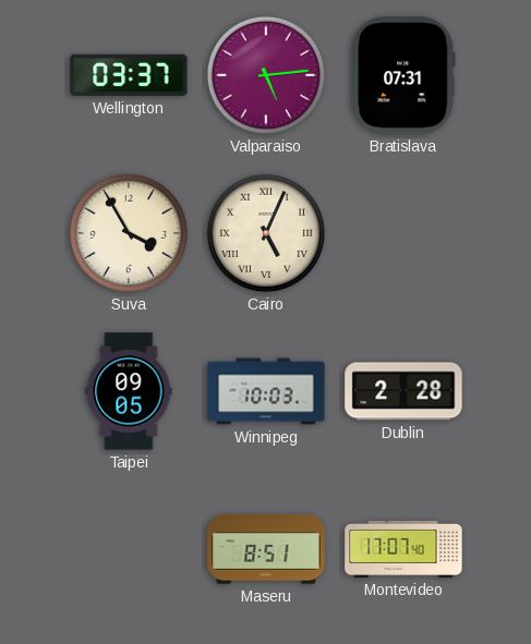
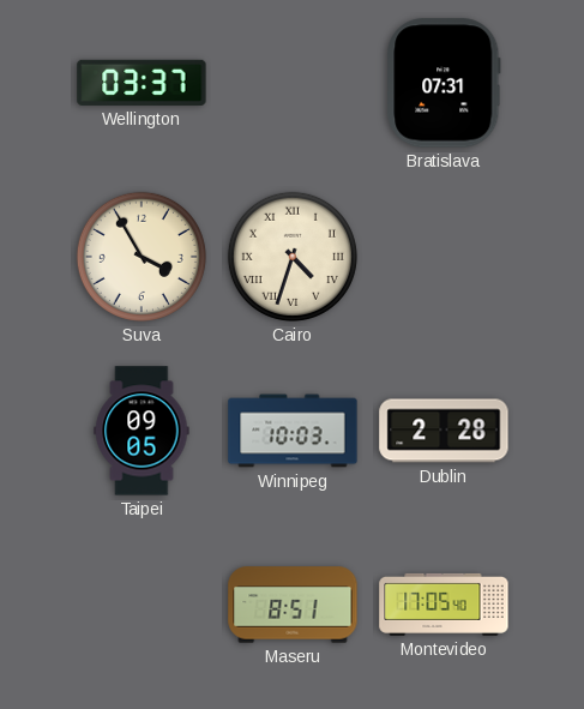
Valparaiso: 5:14 -> none
Cairo: 5:04 -> 4:33
Montevideo: 17:07 -> 17:05
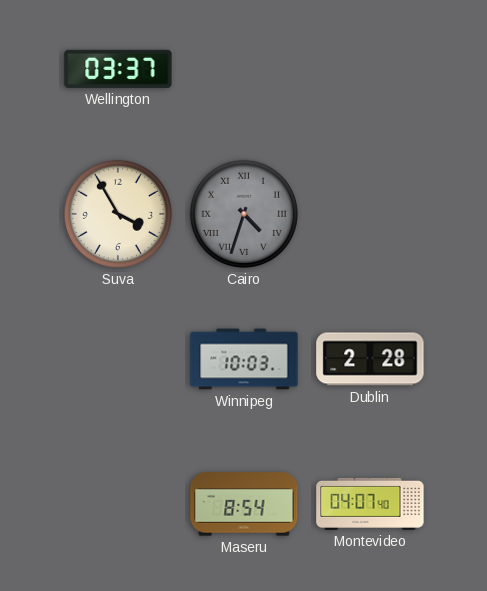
Bratislava: 07:31 -> none
Cairo dial: cream -> grey
Taipei: 09:05 -> none
Maseru: 8:51 -> 8:54
Montevideo: 17:05 -> 04:07
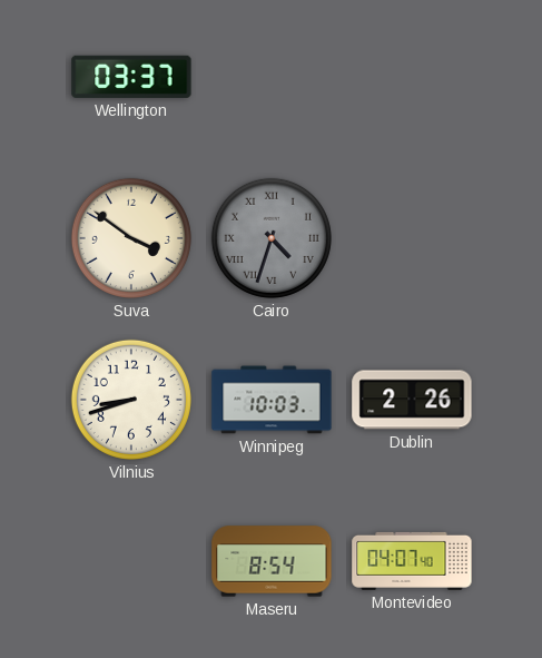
Suva: 3:55 -> 3:51
Vilnius: none -> 8:42
Dublin: 2:28 -> 2:26
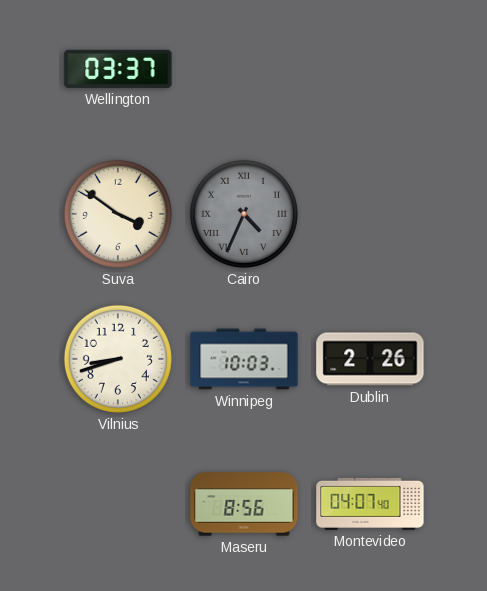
Cairo: 4:33 -> 4:34
Maseru: 8:54 -> 8:56
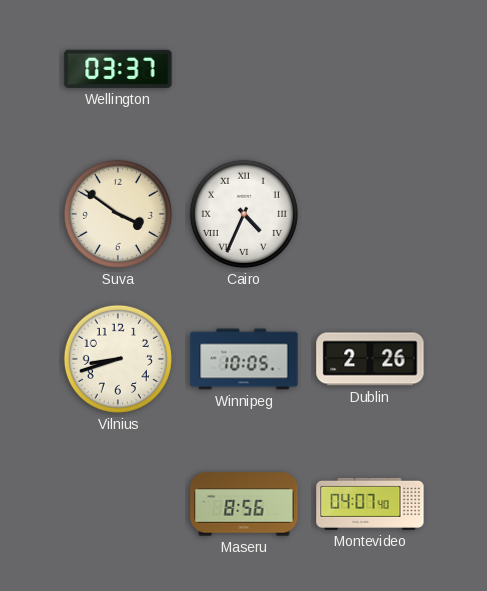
Cairo dial: grey -> white
Winnipeg: 10:03 -> 10:05
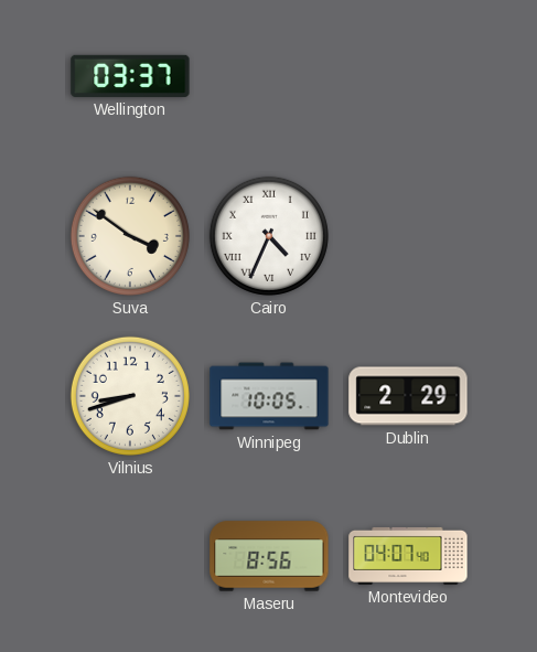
Dublin: 2:26 -> 2:29
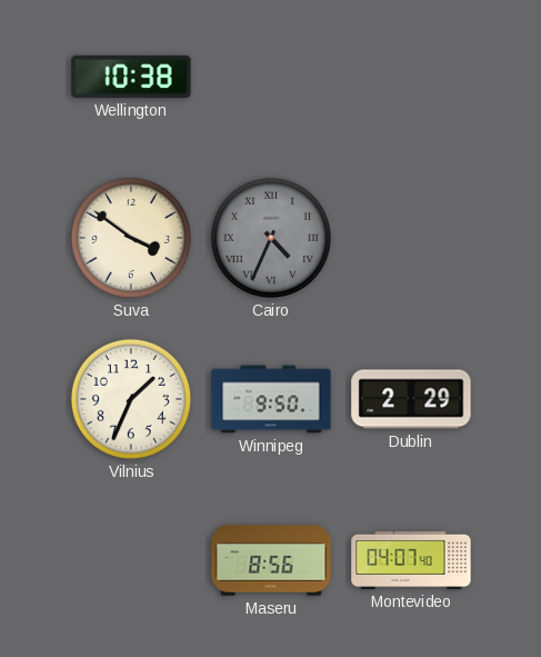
Wellington: 03:37 -> 10:38
Cairo dial: white -> grey
Vilnius: 8:42 -> 1:34
Winnipeg: 10:05 -> 9:50
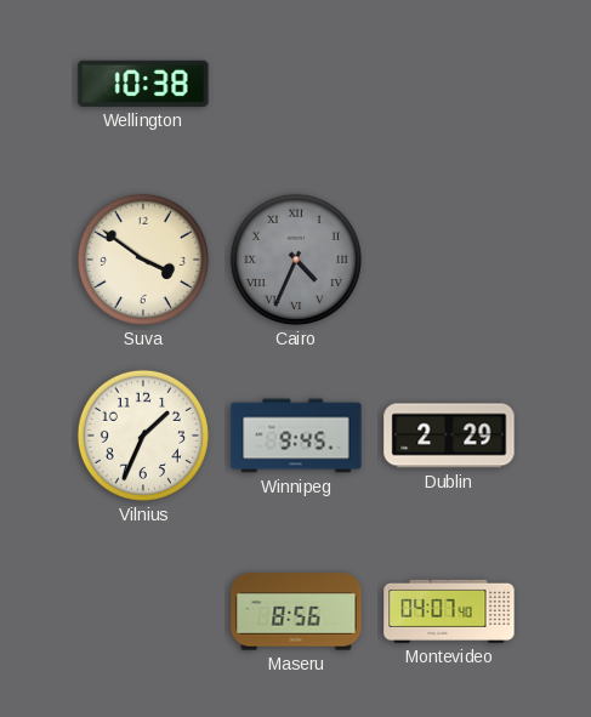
Winnipeg: 9:50 -> 9:45
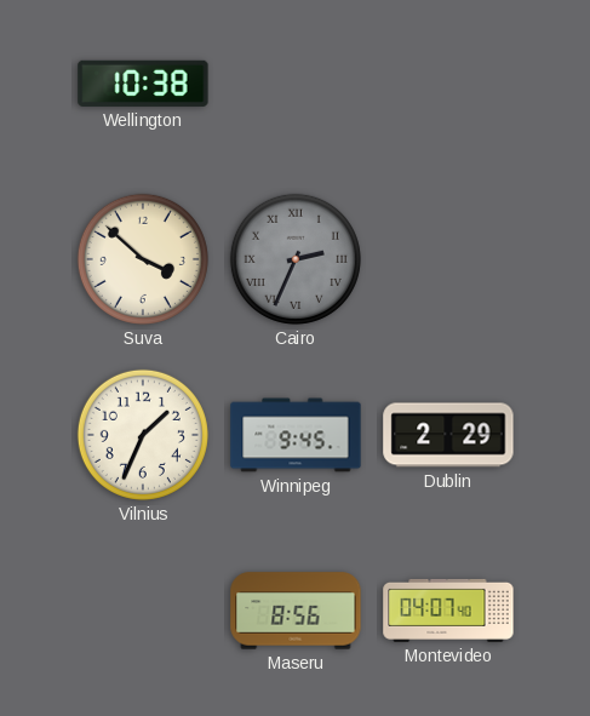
Suva: 3:51 -> 3:52
Cairo: 4:34 -> 2:34
